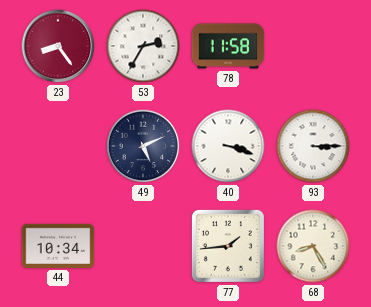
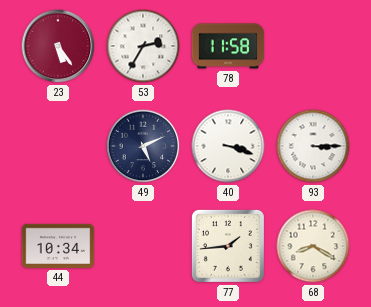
23: 8:24 -> 5:24
68: 8:25 -> 8:20
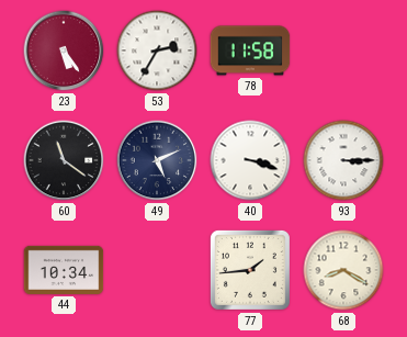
60: none -> 11:21
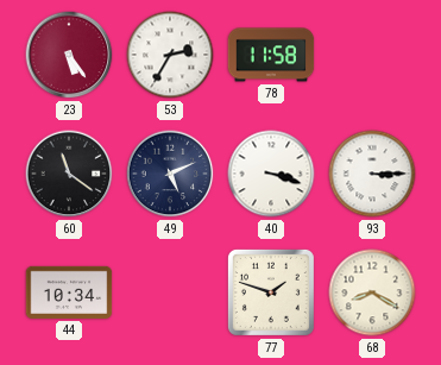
77: 1:44 -> 1:48
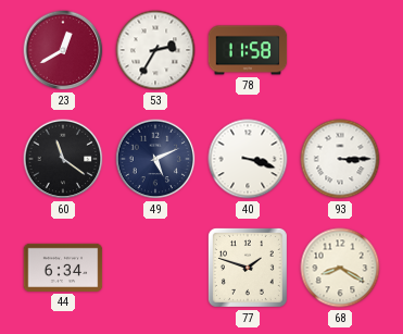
23: 5:24 -> 12:40
44: 10:34 -> 6:34
